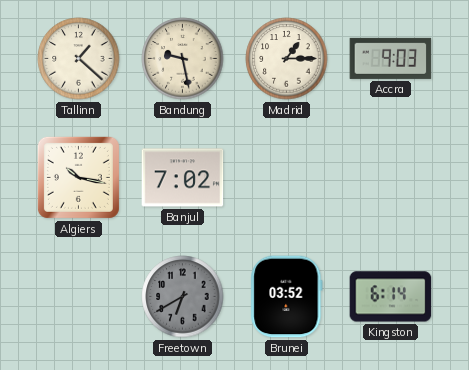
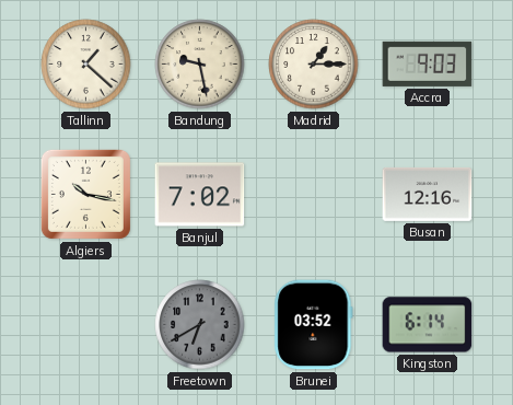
Busan: none -> 12:16
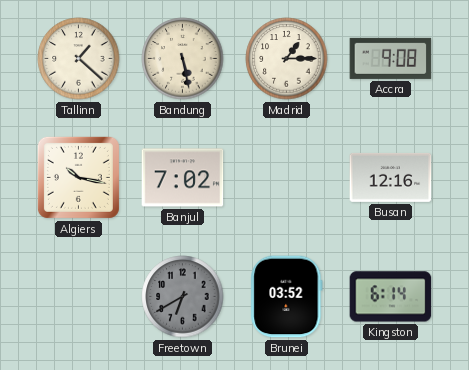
Bandung: 9:28 -> 5:28
Accra: 9:03 -> 9:08
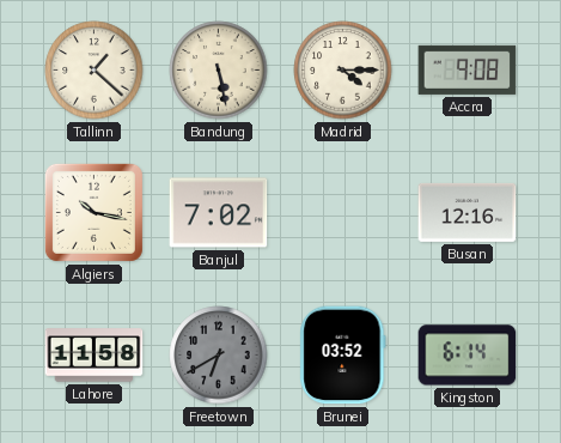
Madrid: 1:15 -> 4:15
Lahore: none -> 11:58
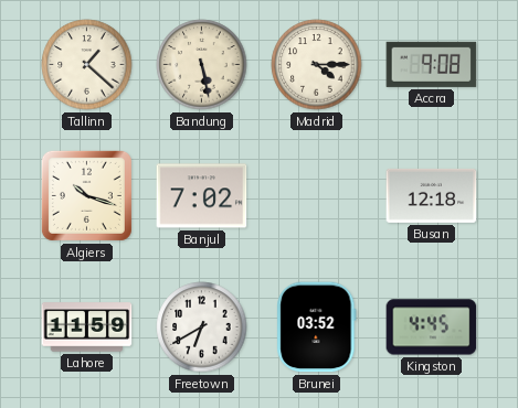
Algiers: 10:17 -> 10:18
Busan: 12:16 -> 12:18
Lahore: 11:58 -> 11:59
Freetown dial: grey -> white
Kingston: 6:14 -> 4:45
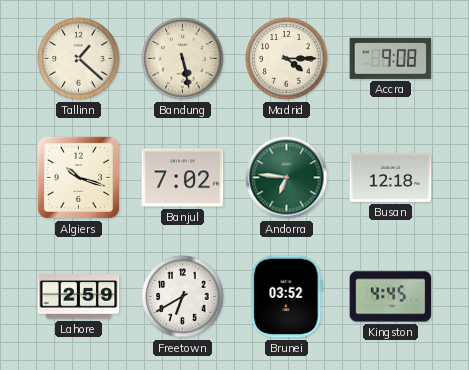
Andorra: none -> 6:46
Lahore: 11:59 -> 2:59
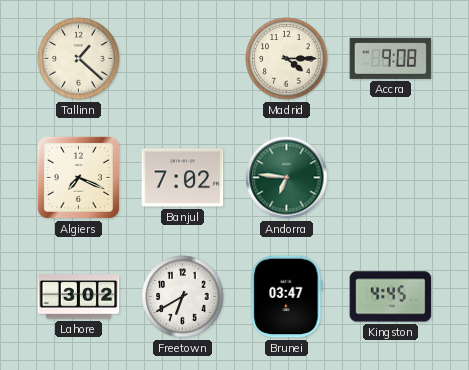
Bandung: 5:28 -> none
Algiers: 10:18 -> 7:19
Busan: 12:18 -> none
Lahore: 2:59 -> 3:02
Brunei: 03:52 -> 03:47
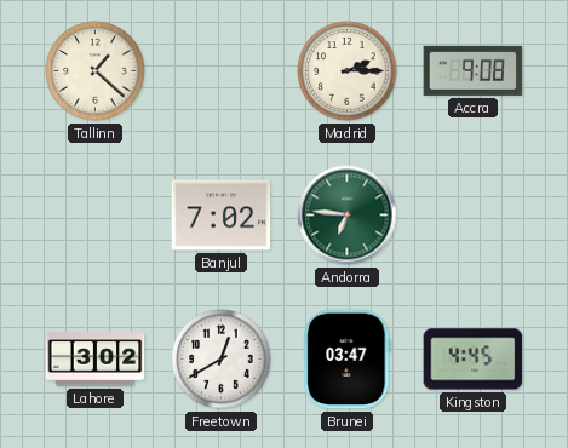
Madrid: 4:15 -> 2:15
Algiers: 7:19 -> none
Freetown: 6:40 -> 12:40
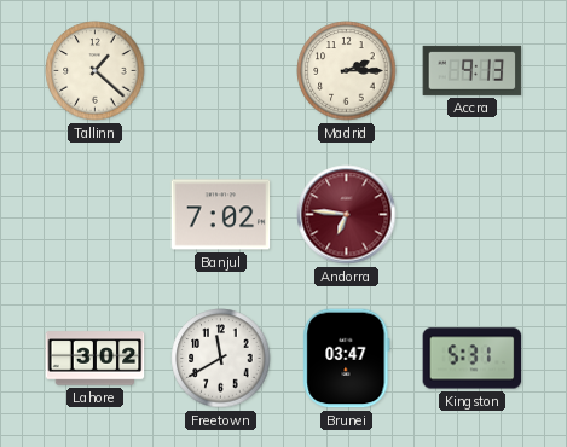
Accra: 9:08 -> 9:13
Andorra dial: green -> burgundy
Freetown: 12:40 -> 11:40
Kingston: 4:45 -> 5:31
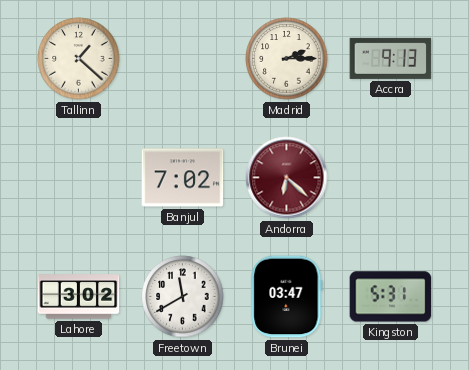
Andorra: 6:46 -> 6:22
